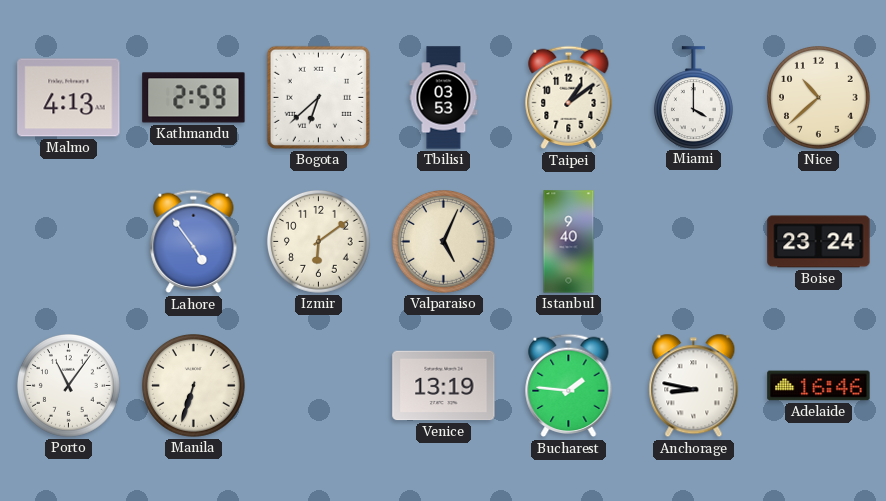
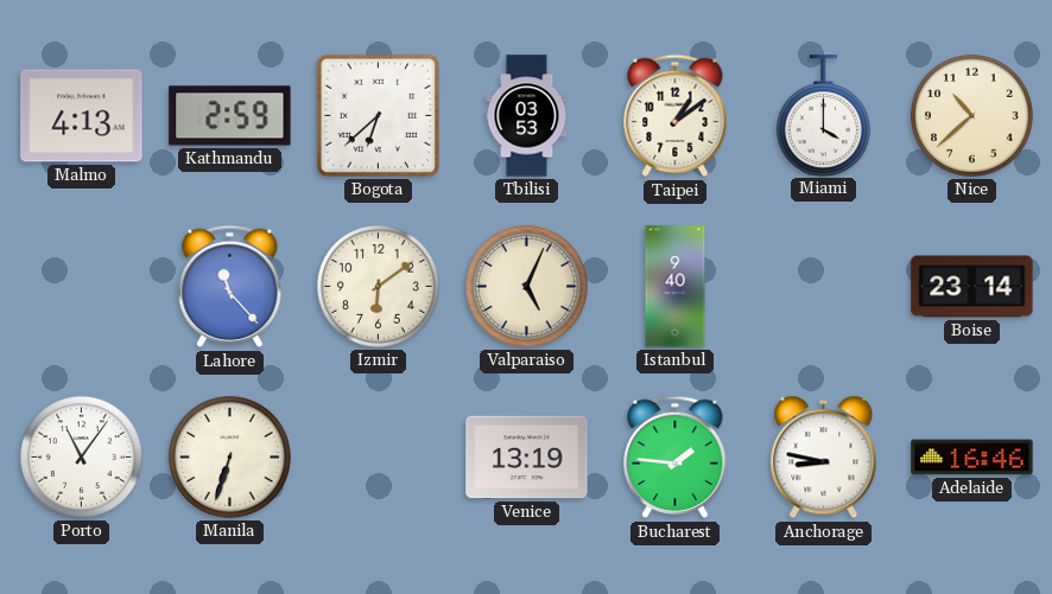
Lahore: 4:54 -> 11:23
Boise: 23:24 -> 23:14
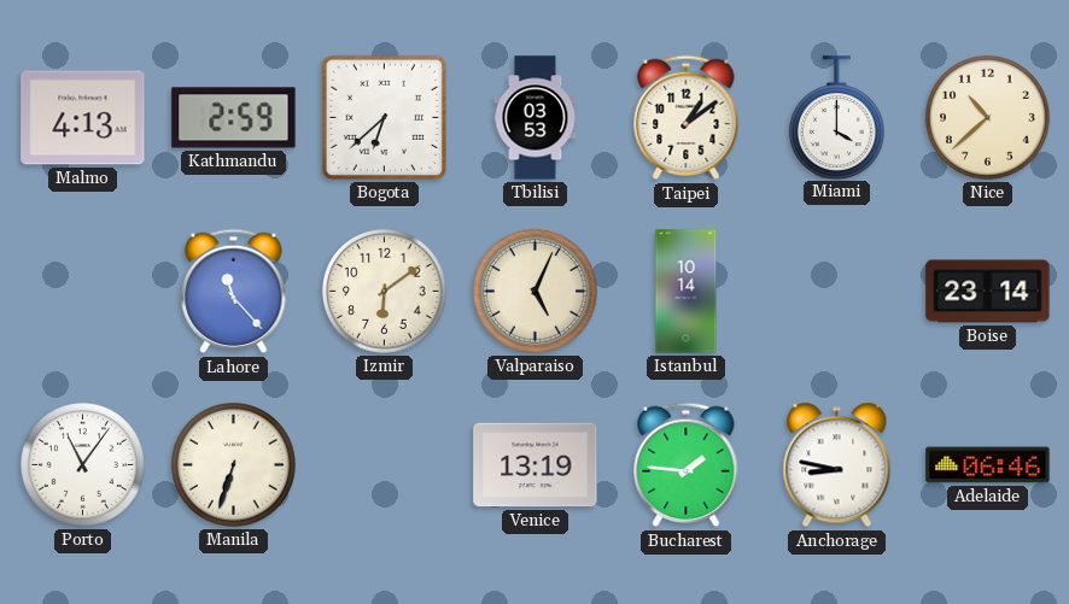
Istanbul: 9:40 -> 10:14
Adelaide: 16:46 -> 06:46
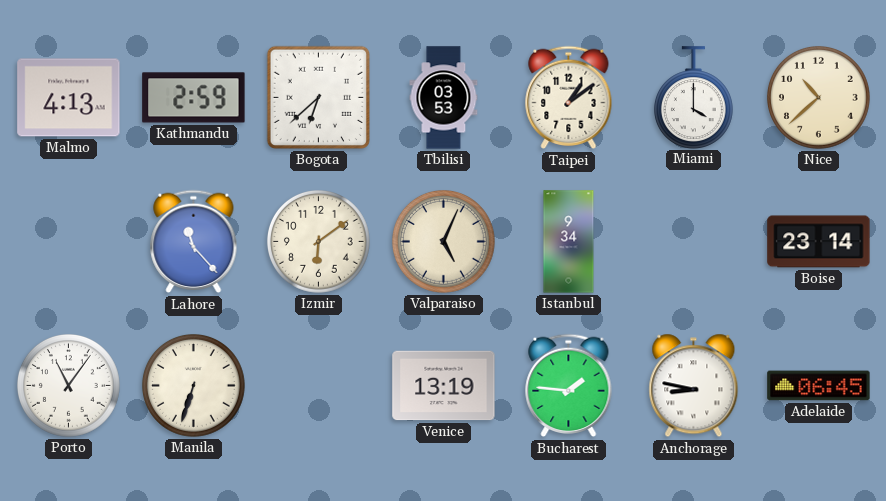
Istanbul: 10:14 -> 9:34
Adelaide: 06:46 -> 06:45
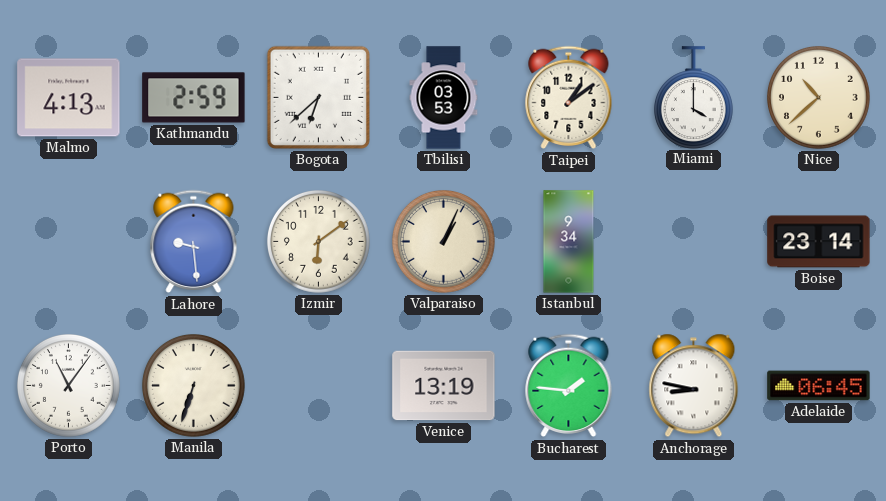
Lahore: 11:23 -> 9:29
Valparaiso: 5:04 -> 1:04
